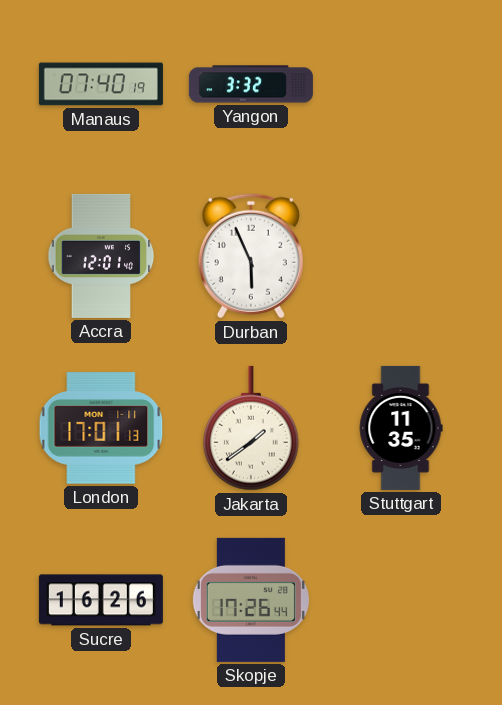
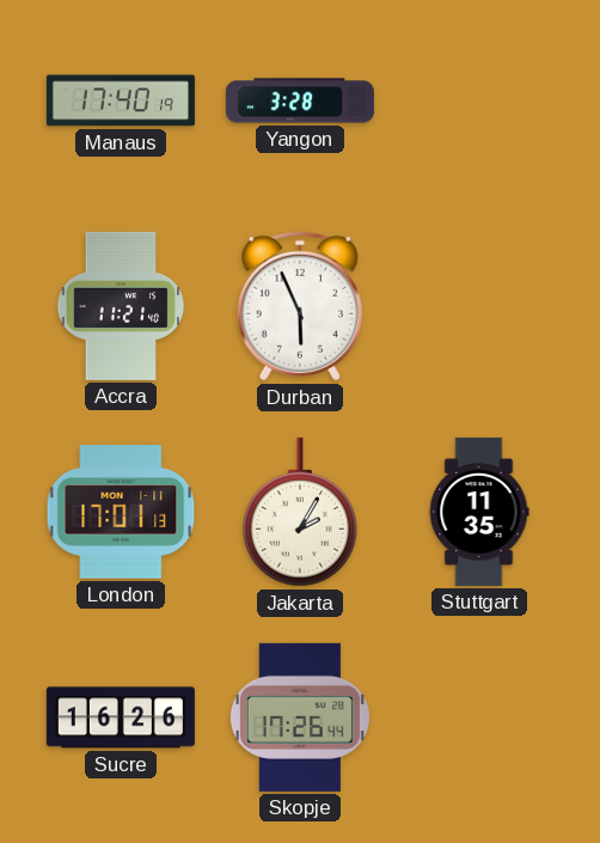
Manaus: 07:40 -> 17:40
Yangon: 3:32 -> 3:28
Accra: 12:01 -> 11:21
Jakarta: 1:39 -> 2:05
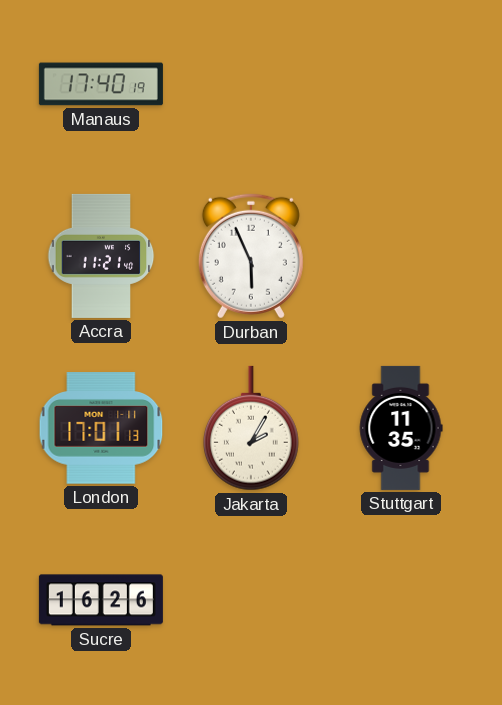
Yangon: 3:28 -> none
Skopje: 17:26 -> none
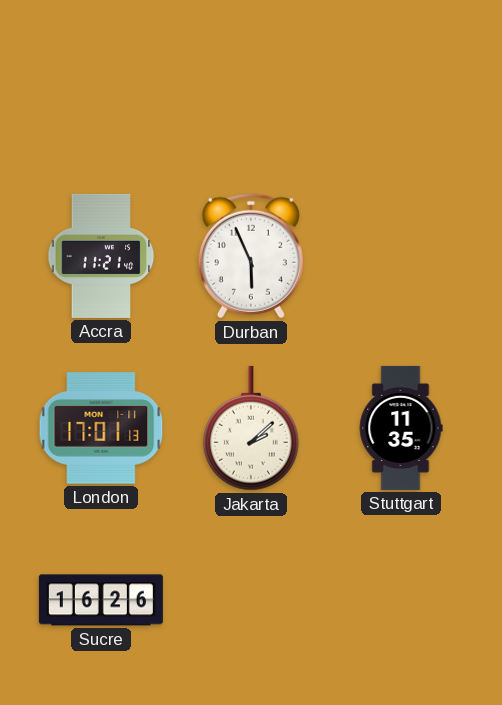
Manaus: 17:40 -> none
Jakarta: 2:05 -> 2:08
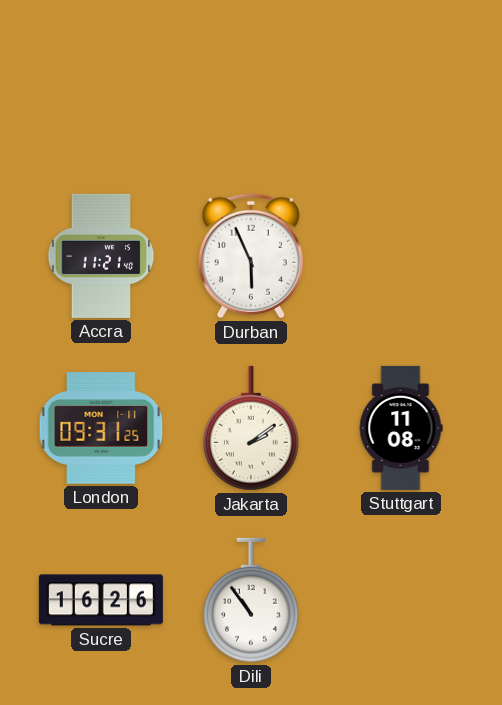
London: 17:01 -> 09:31
Jakarta: 2:08 -> 2:09
Stuttgart: 11:35 -> 11:08
Dili: none -> 10:54
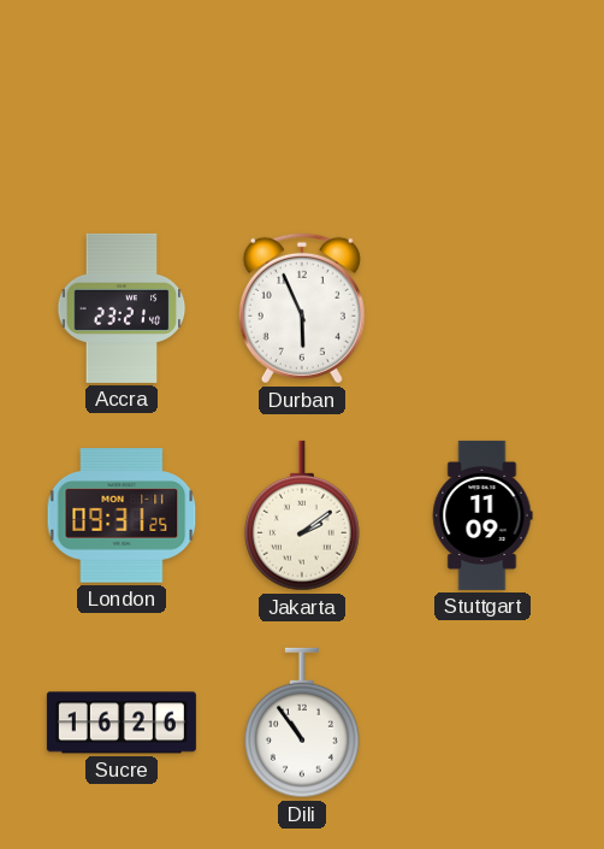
Accra: 11:21 -> 23:21
Stuttgart: 11:08 -> 11:09
